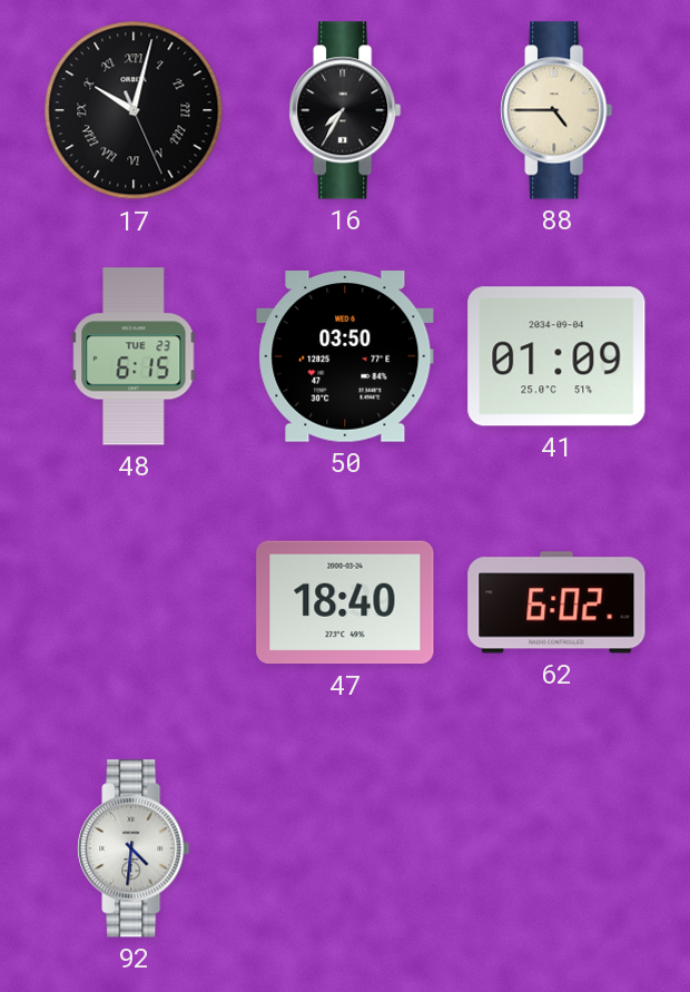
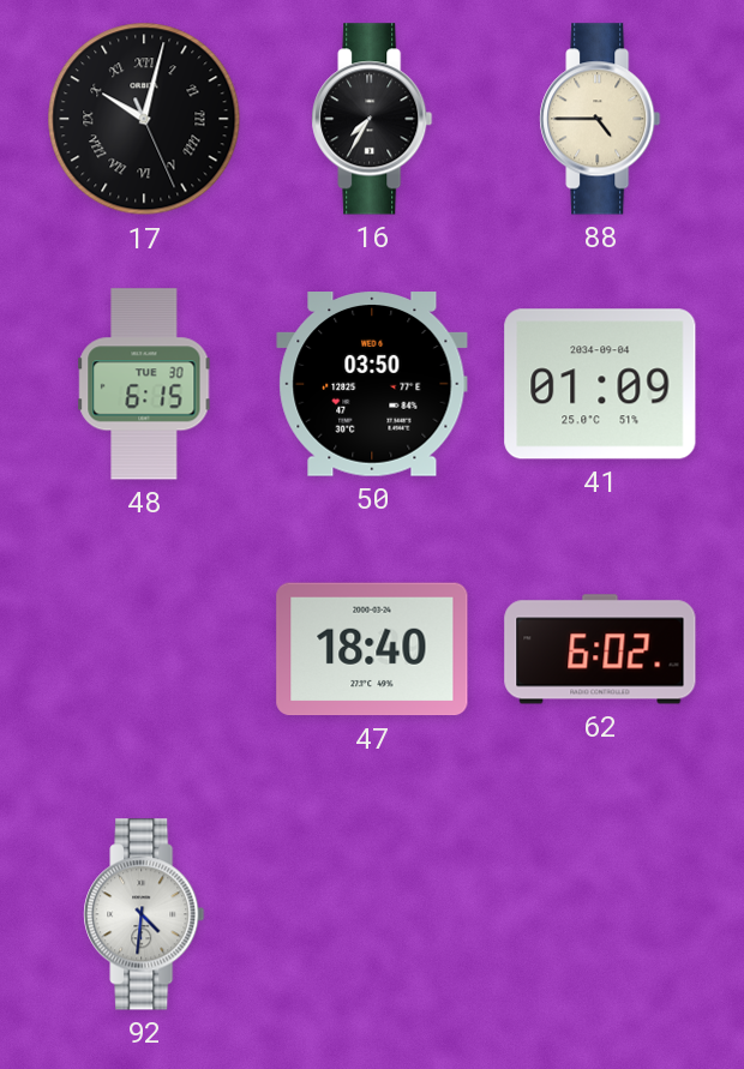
48 date: TUE 23 -> TUE 30
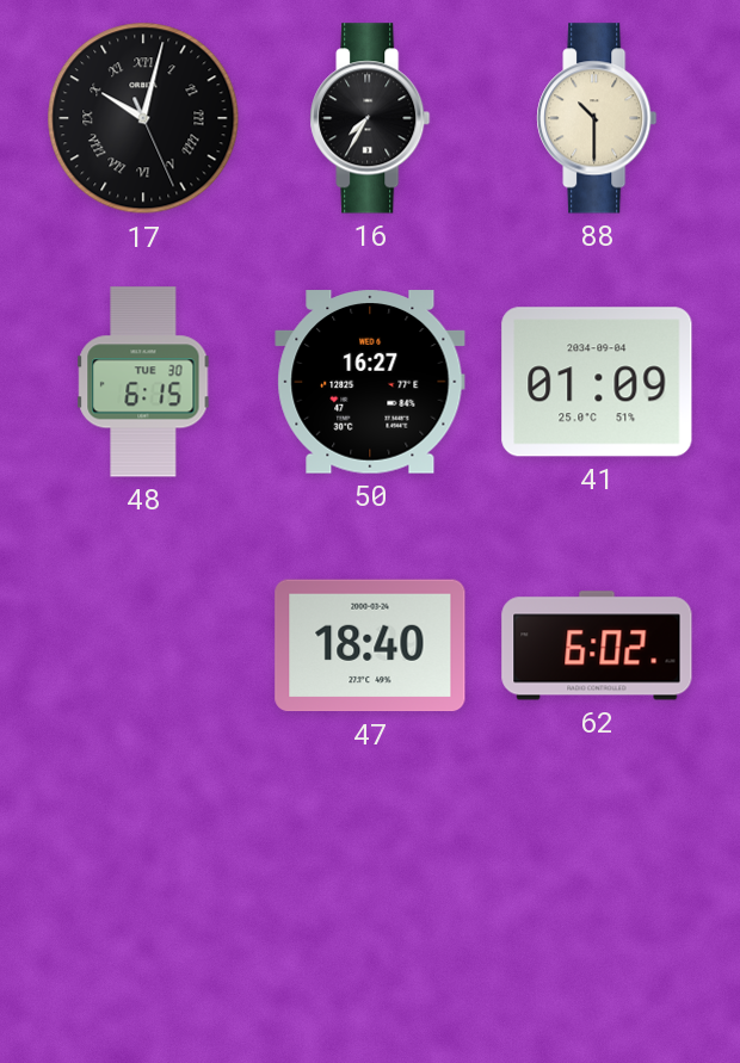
88: 4:45 -> 10:30
50: 03:50 -> 16:27
92: 4:31 -> none
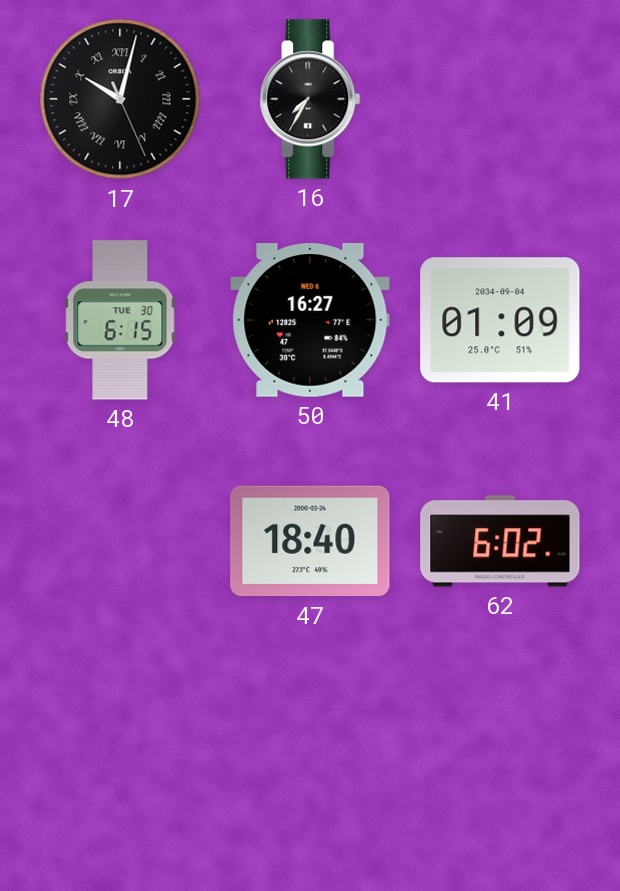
88: 10:30 -> none
